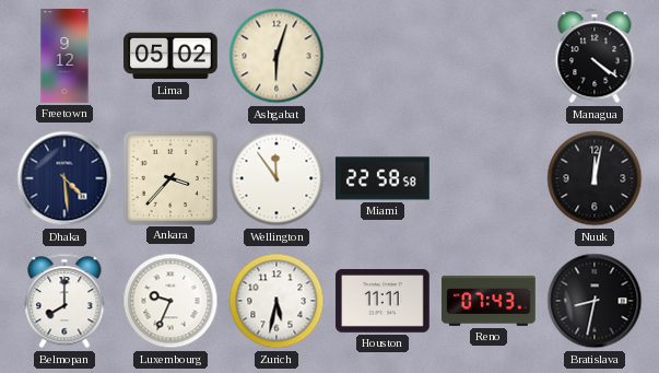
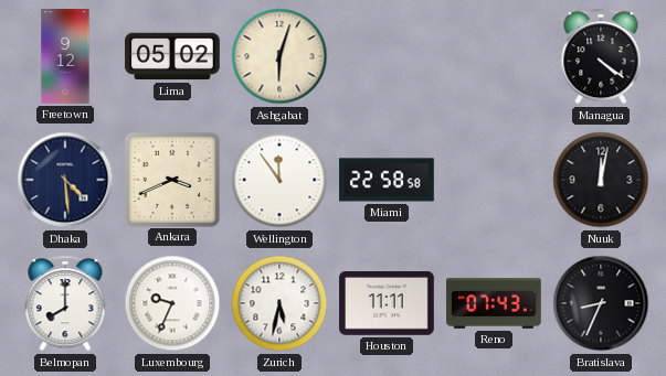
Ankara: 3:37 -> 3:41
Bratislava: 8:32 -> 8:34
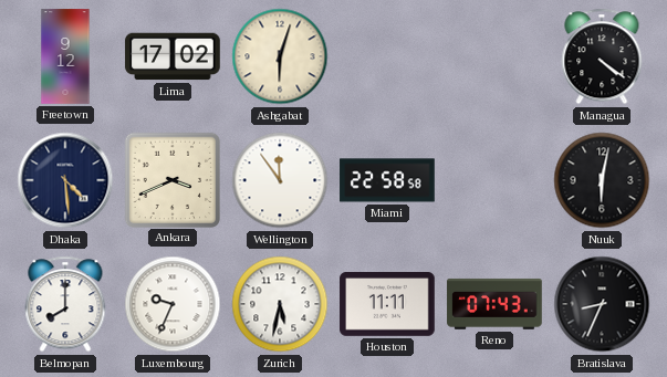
Lima: 05:02 -> 17:02
Nuuk: 12:02 -> 6:02
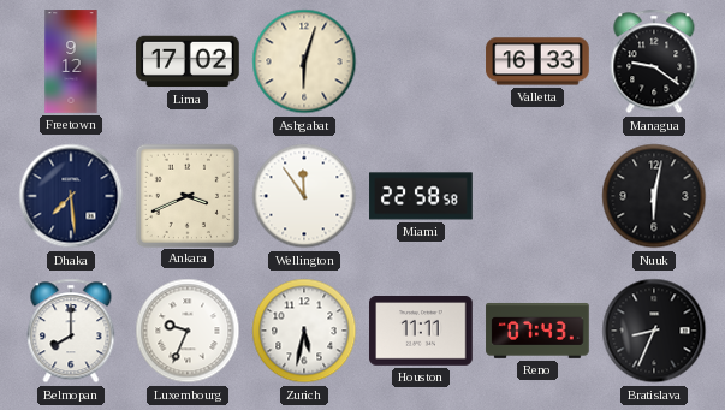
Valletta: none -> 16:33
Managua: 4:21 -> 9:21
Dhaka: 4:29 -> 7:29
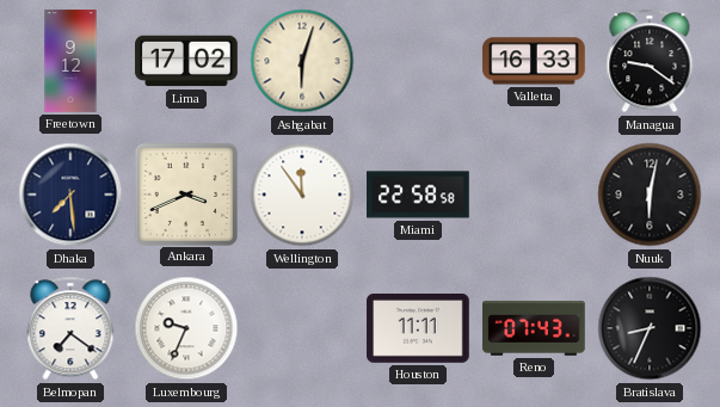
Belmopan: 8:00 -> 7:21
Zurich: 5:32 -> none
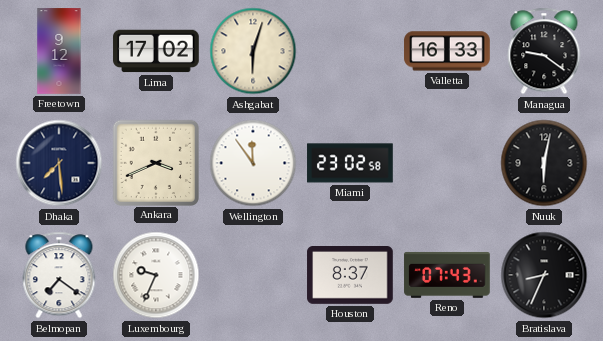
Miami: 22:58 -> 23:02
Houston: 11:11 -> 8:37
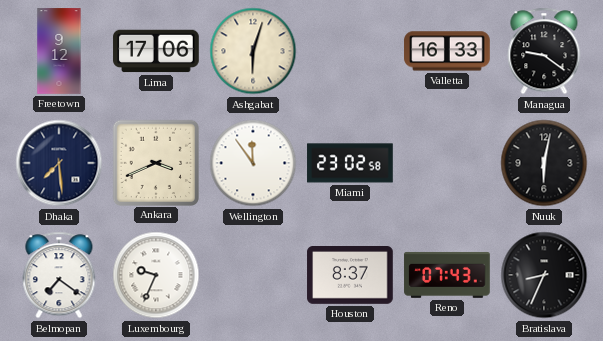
Lima: 17:02 -> 17:06
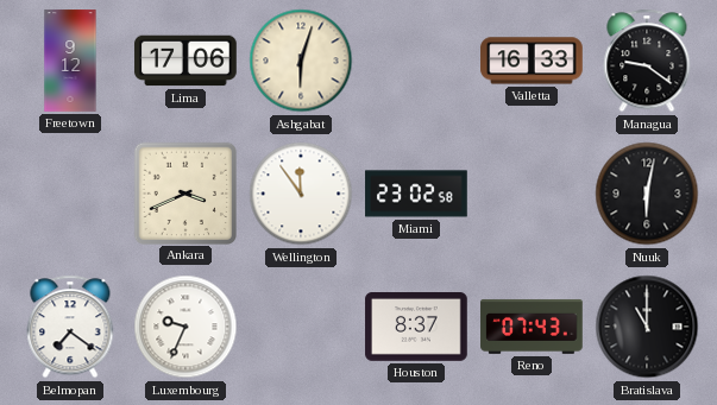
Dhaka: 7:29 -> none
Bratislava: 8:34 -> 11:00
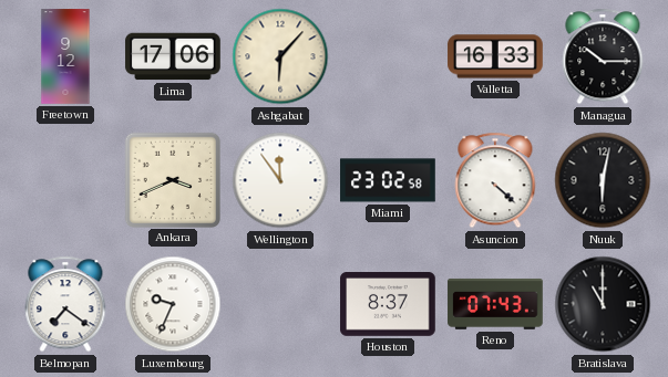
Ashgabat: 6:03 -> 6:07
Managua: 9:21 -> 10:15
Asuncion: none -> 4:22
